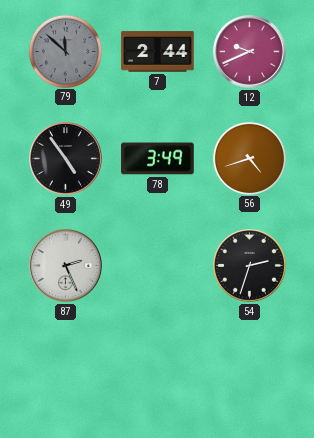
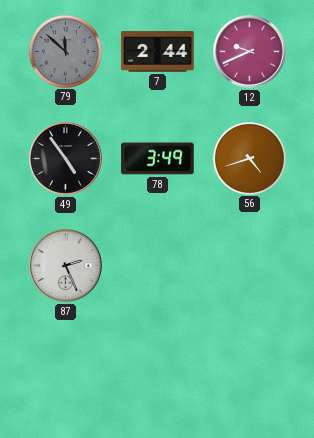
54: 2:33 -> none
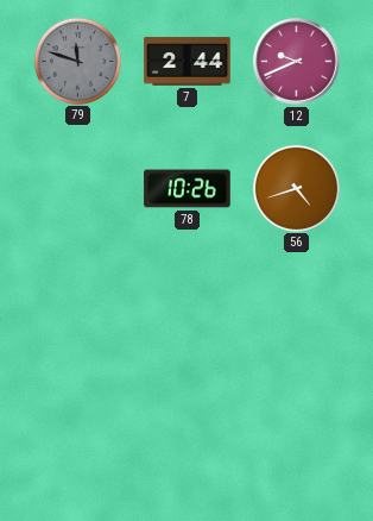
79: 11:52 -> 11:48
49: 4:54 -> none
78: 3:49 -> 10:26
87: 2:26 -> none
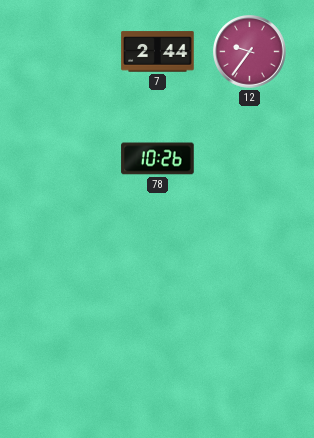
79: 11:48 -> none
12: 9:41 -> 9:36
56: 4:42 -> none
